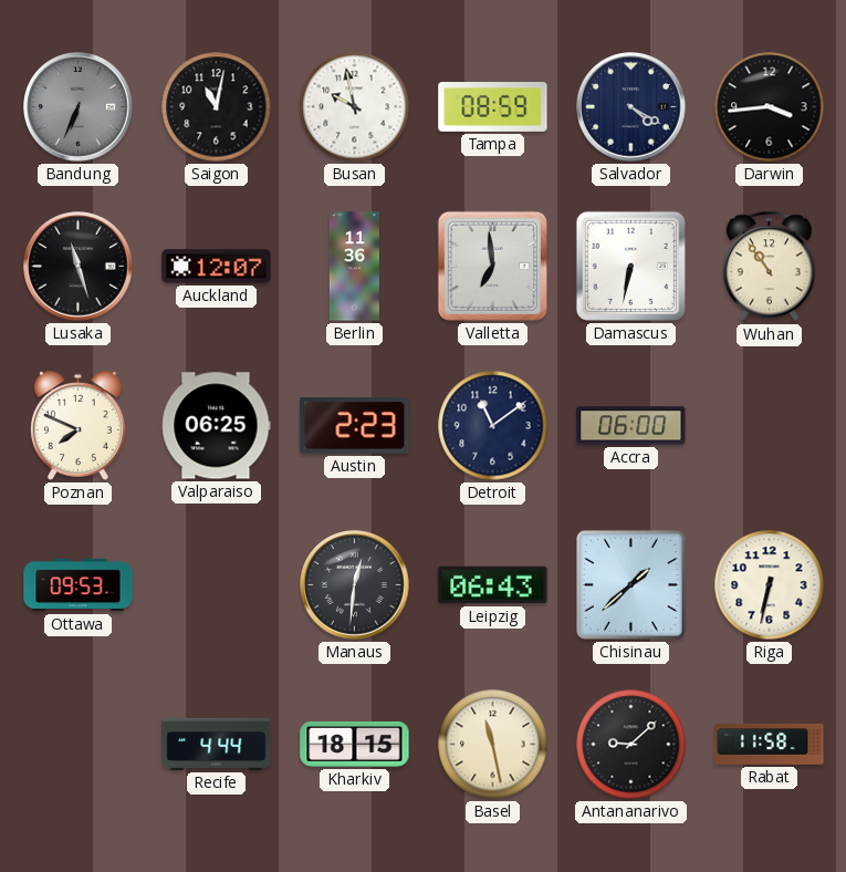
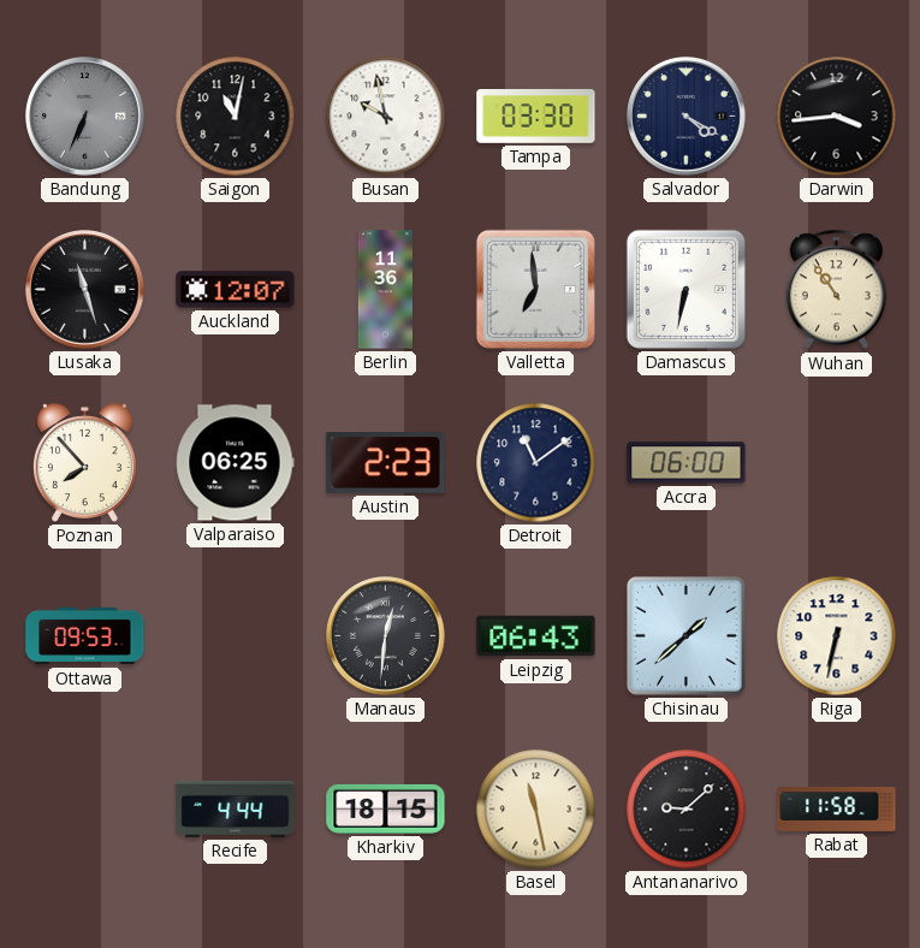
Tampa: 08:59 -> 03:30
Poznan: 7:49 -> 7:53
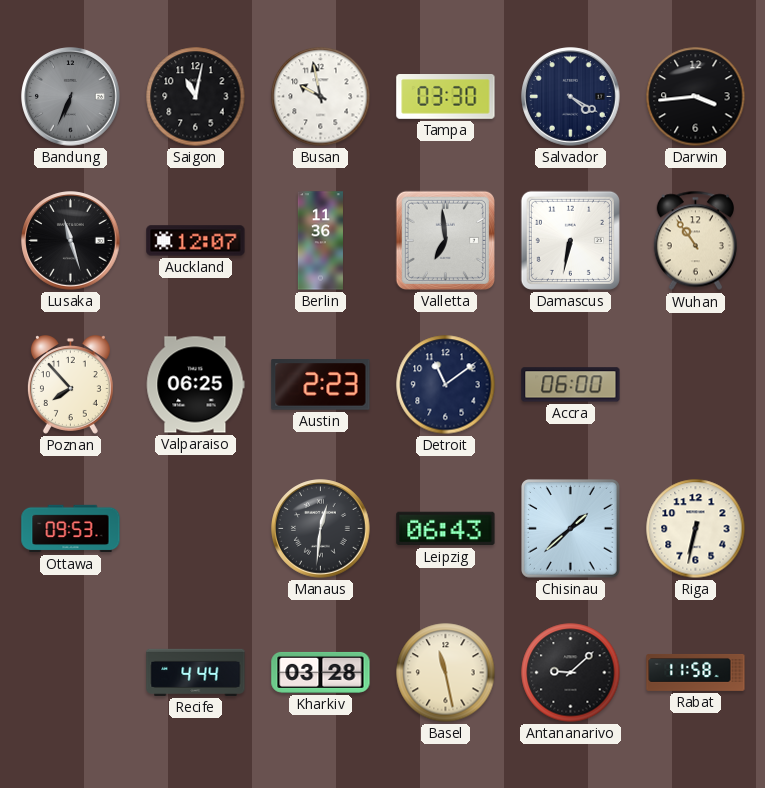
Kharkiv: 18:15 -> 03:28
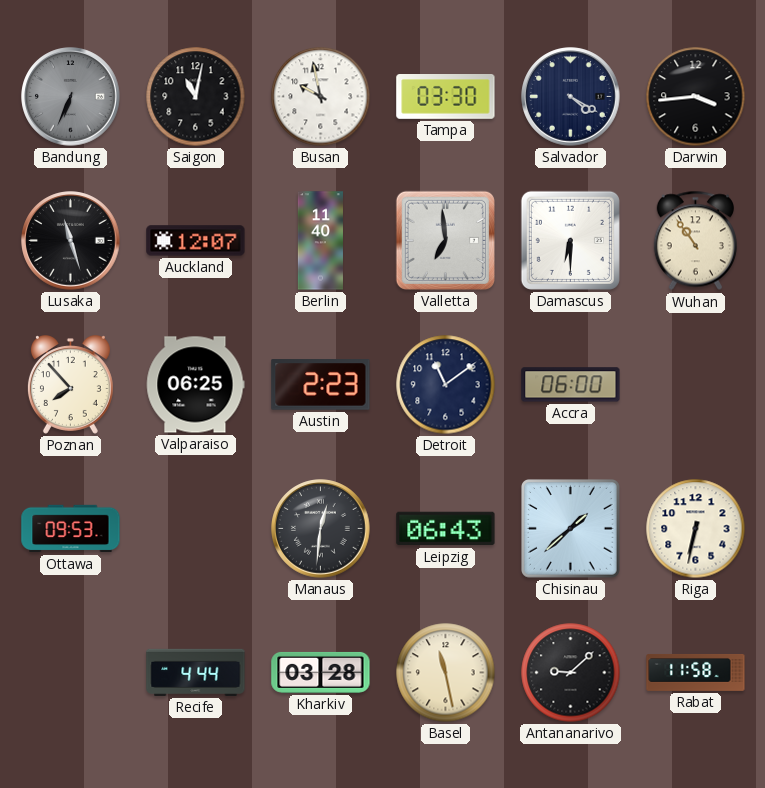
Berlin: 11:36 -> 11:40
Damascus: 6:32 -> 6:30
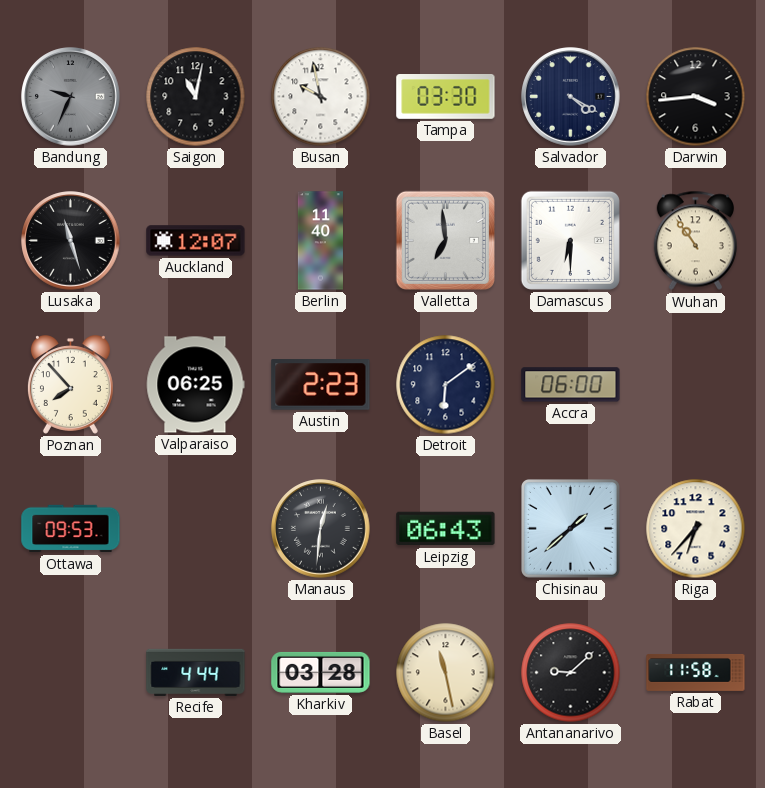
Bandung: 6:34 -> 9:34
Detroit: 11:09 -> 6:09
Riga: 6:32 -> 6:37
